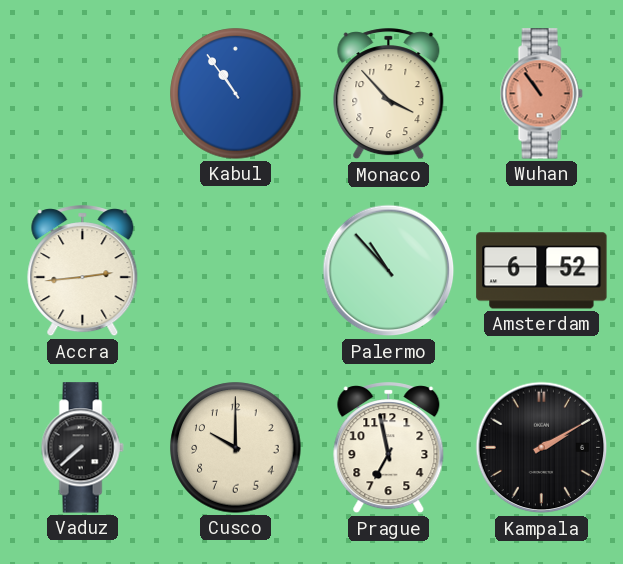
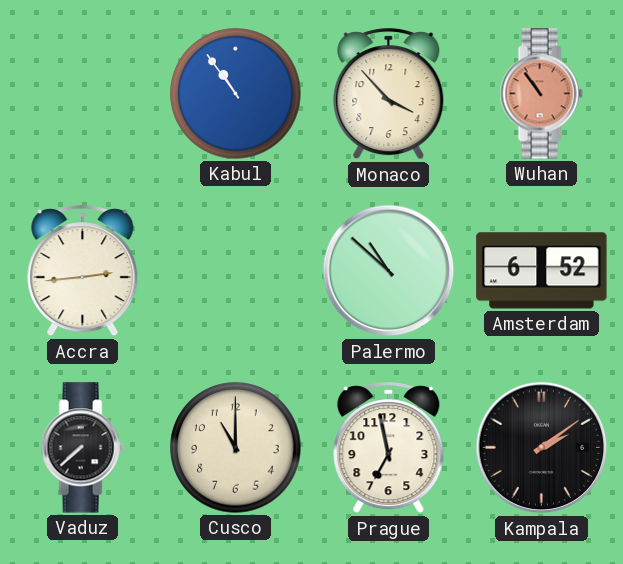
Palermo: 10:53 -> 10:52
Cusco: 10:00 -> 11:00
Kampala: 2:10 -> 2:09
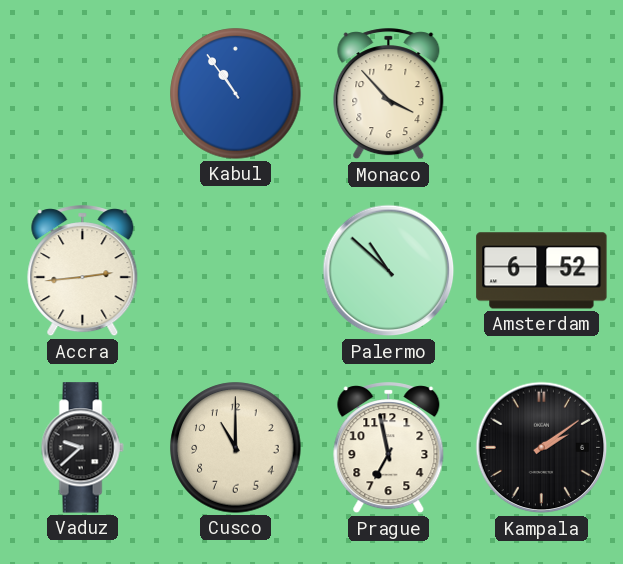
Wuhan: 10:54 -> none
Vaduz: 7:38 -> 9:38
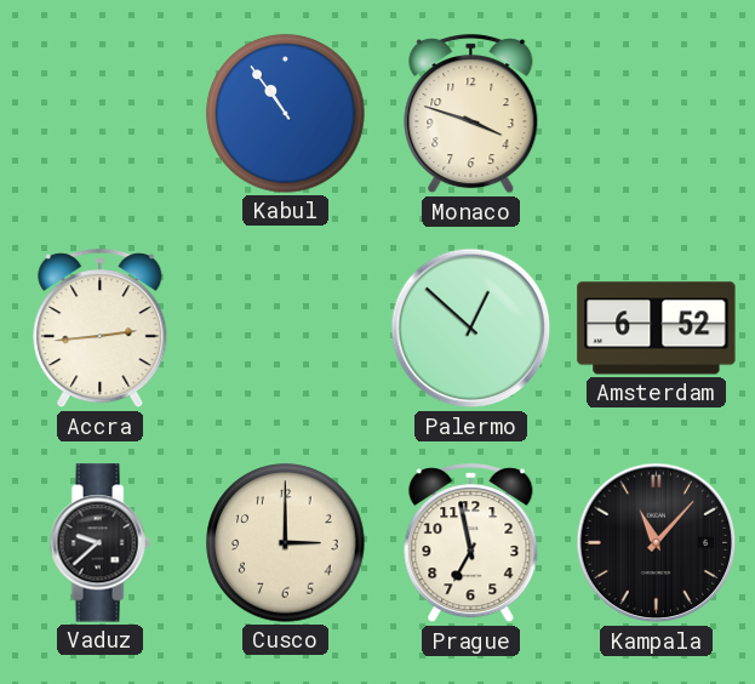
Monaco: 3:53 -> 3:48
Palermo: 10:52 -> 12:52
Cusco: 11:00 -> 3:00
Kampala: 2:09 -> 11:07
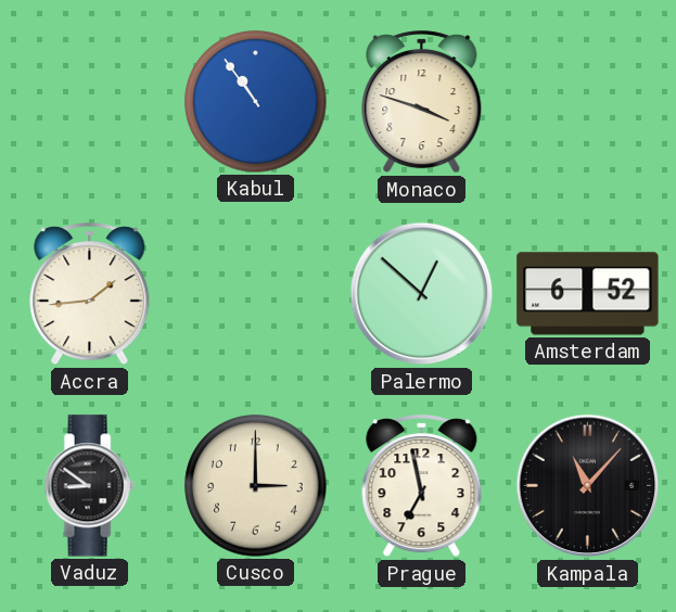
Accra: 2:44 -> 1:44
Vaduz: 9:38 -> 8:51
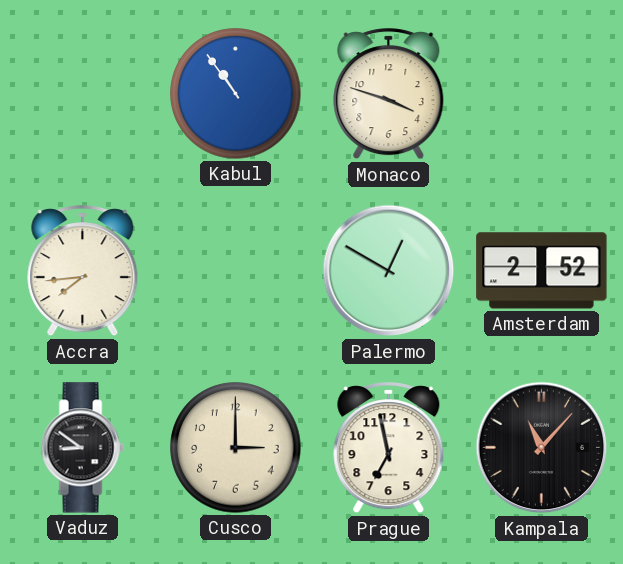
Accra: 1:44 -> 7:44
Palermo: 12:52 -> 12:50
Amsterdam: 6:52 -> 2:52
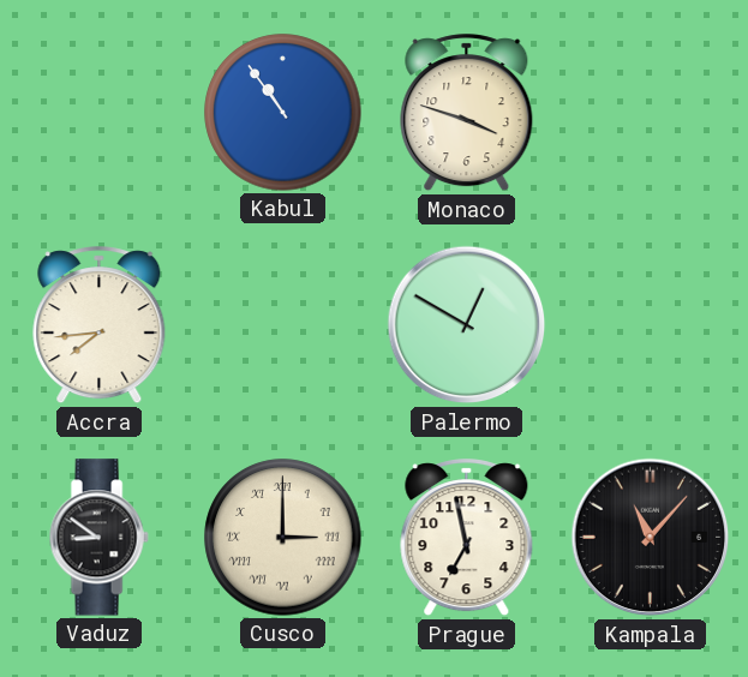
Amsterdam: 2:52 -> none
Cusco numerals: Arabic -> Roman
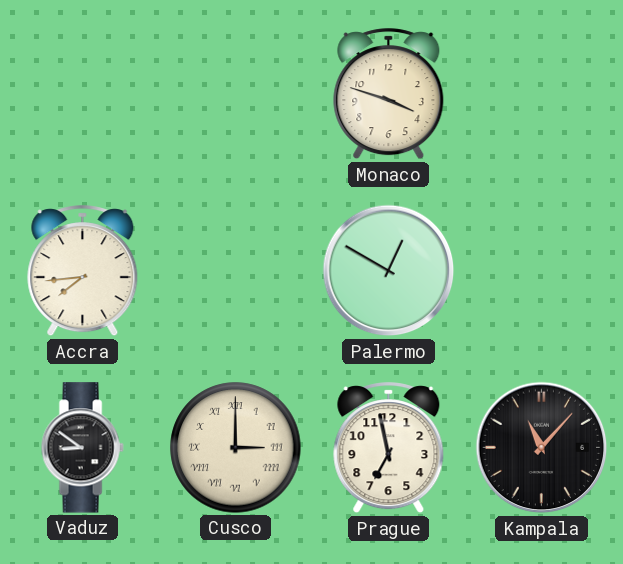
Kabul: 10:54 -> none
